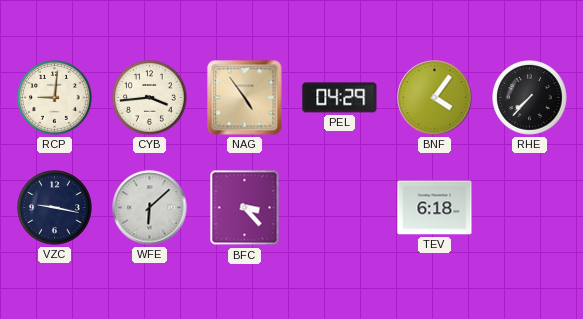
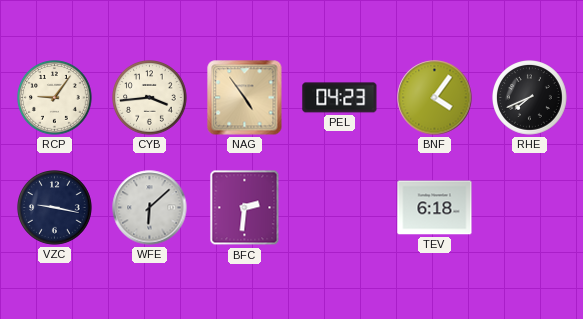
RCP: 9:01 -> 9:06
PEL: 04:29 -> 04:23
RHE: 7:37 -> 7:41
BFC: 3:23 -> 2:31
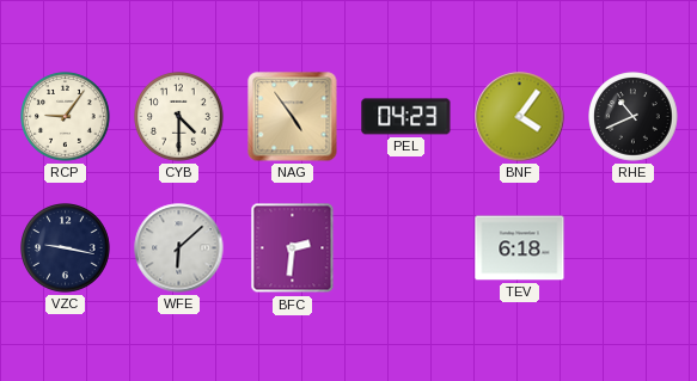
CYB: 3:44 -> 4:30
RHE: 7:41 -> 10:41
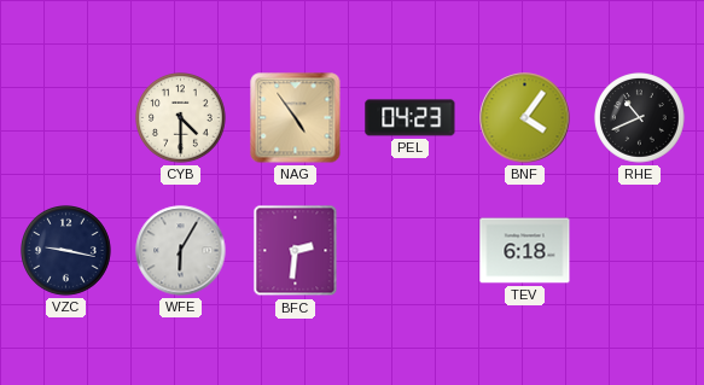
RCP: 9:06 -> none
WFE: 6:08 -> 6:05
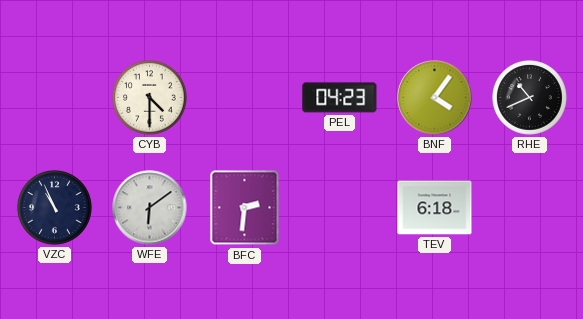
NAG: 4:54 -> none
VZC: 9:17 -> 10:56
WFE: 6:05 -> 6:09
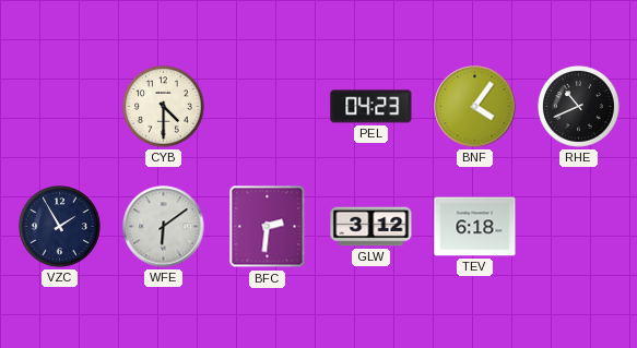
VZC: 10:56 -> 1:55
GLW: none -> 3:12
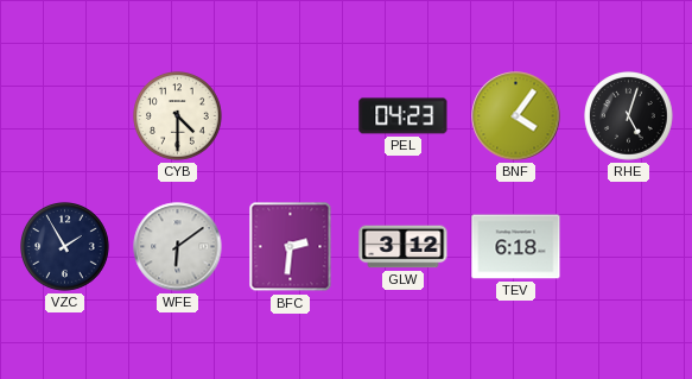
RHE: 10:41 -> 5:03
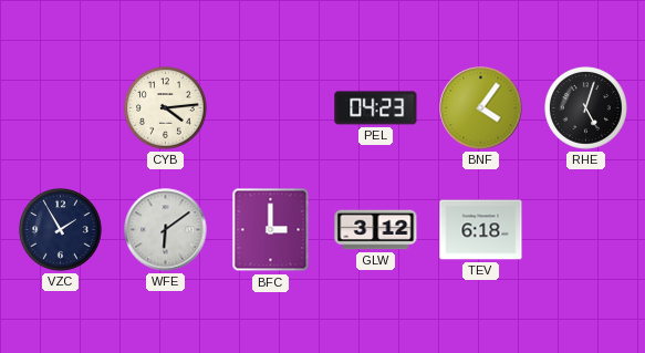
CYB: 4:30 -> 4:14
BFC: 2:31 -> 3:00
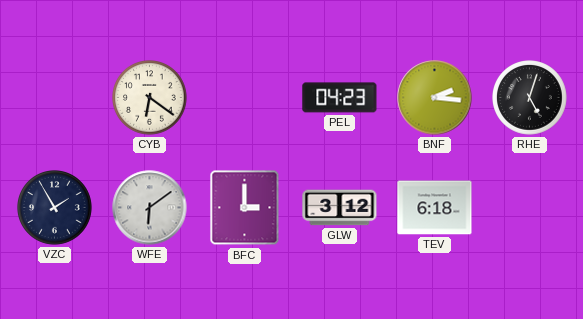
CYB: 4:14 -> 6:21
BNF: 4:06 -> 2:16
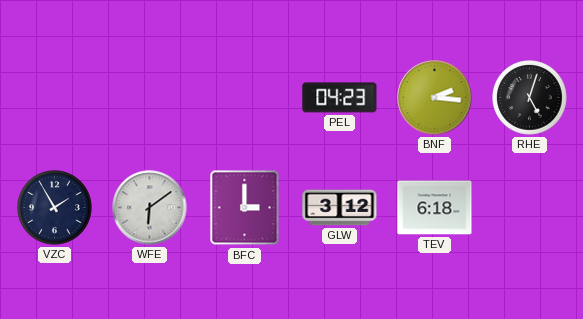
CYB: 6:21 -> none
